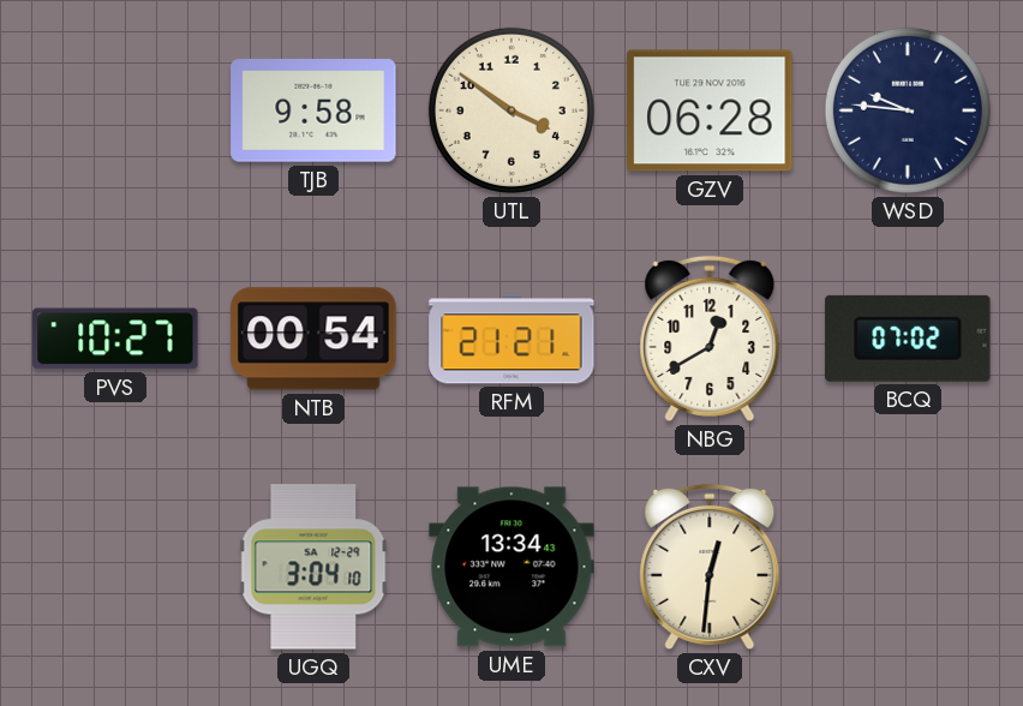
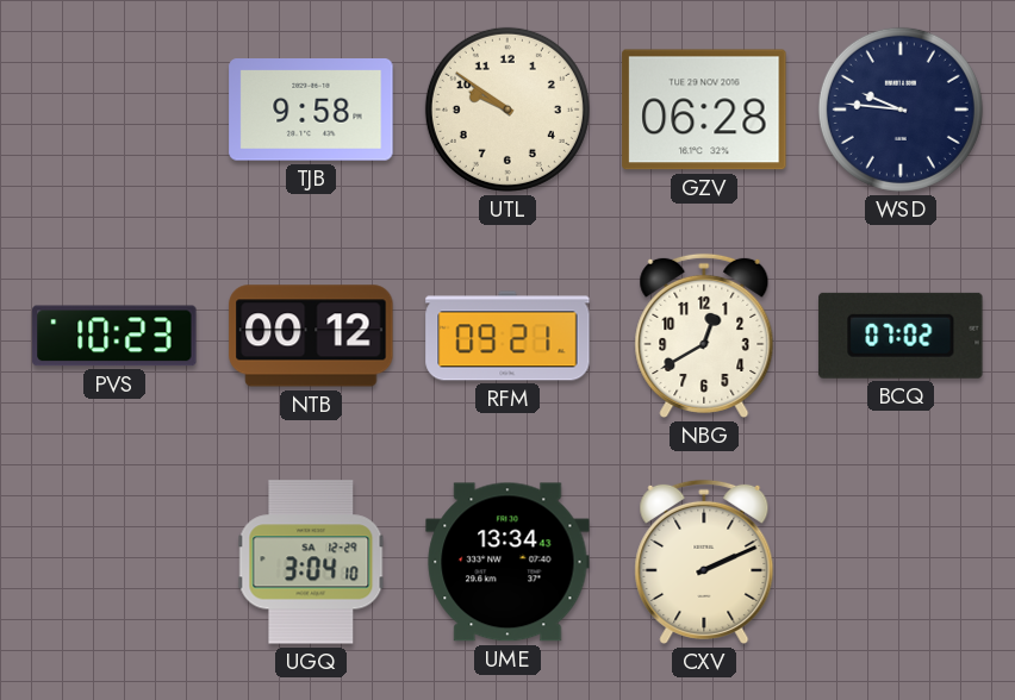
UTL: 3:51 -> 9:51
PVS: 10:27 -> 10:23
NTB: 00:54 -> 00:12
RFM: 21:21 -> 09:21
CXV: 12:31 -> 2:11
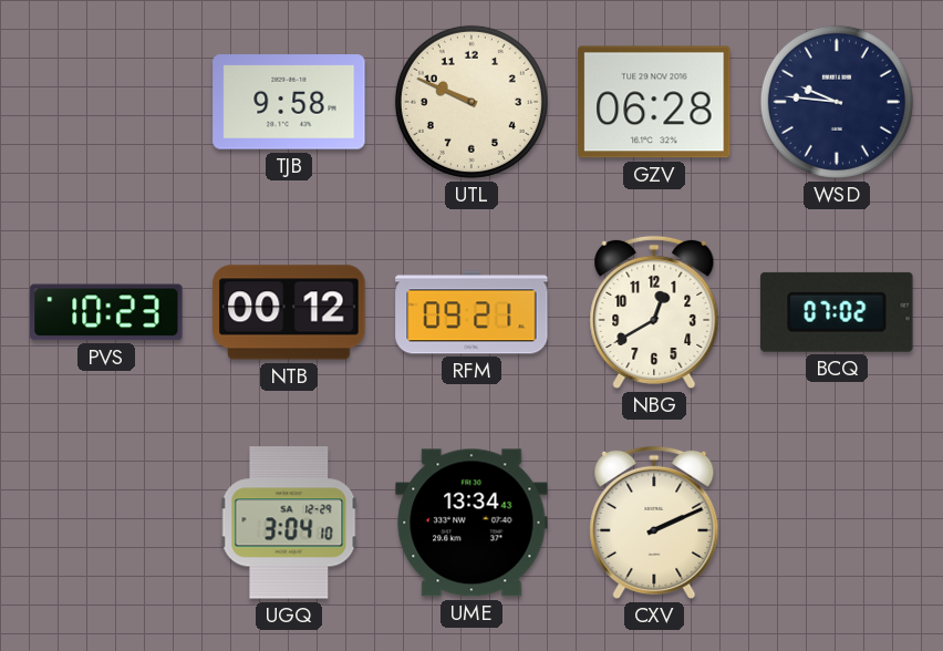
UTL: 9:51 -> 9:49
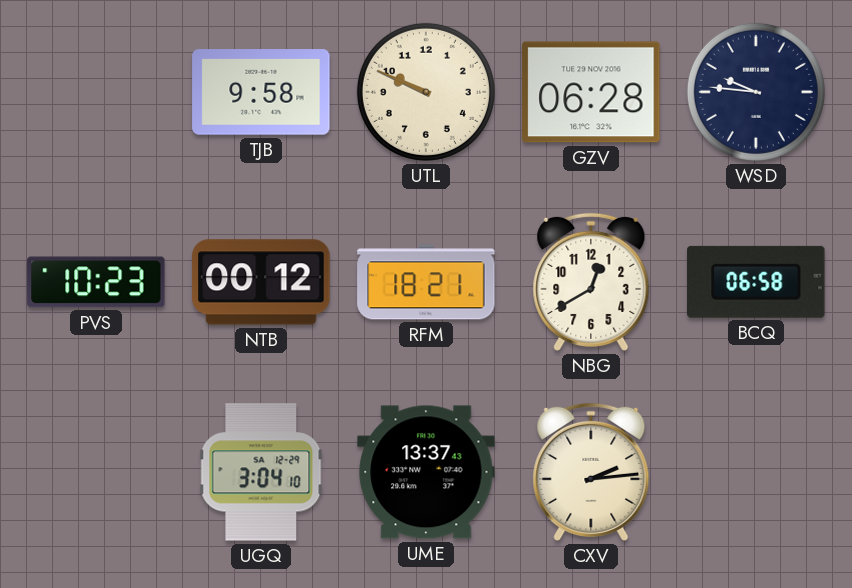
RFM: 09:21 -> 18:21
BCQ: 07:02 -> 06:58
UME: 13:34 -> 13:37
CXV: 2:11 -> 2:14
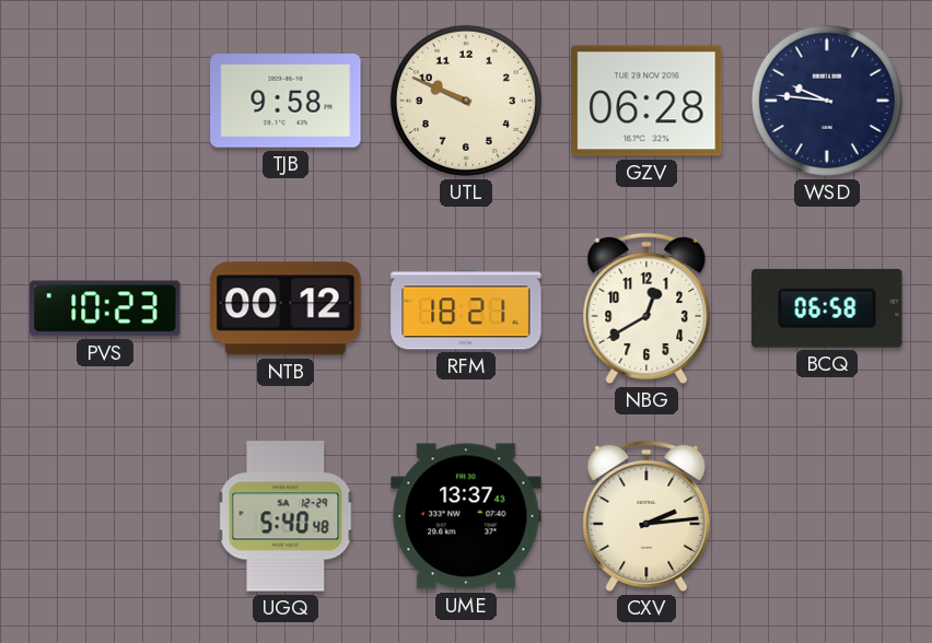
UGQ: 3:04 -> 5:40
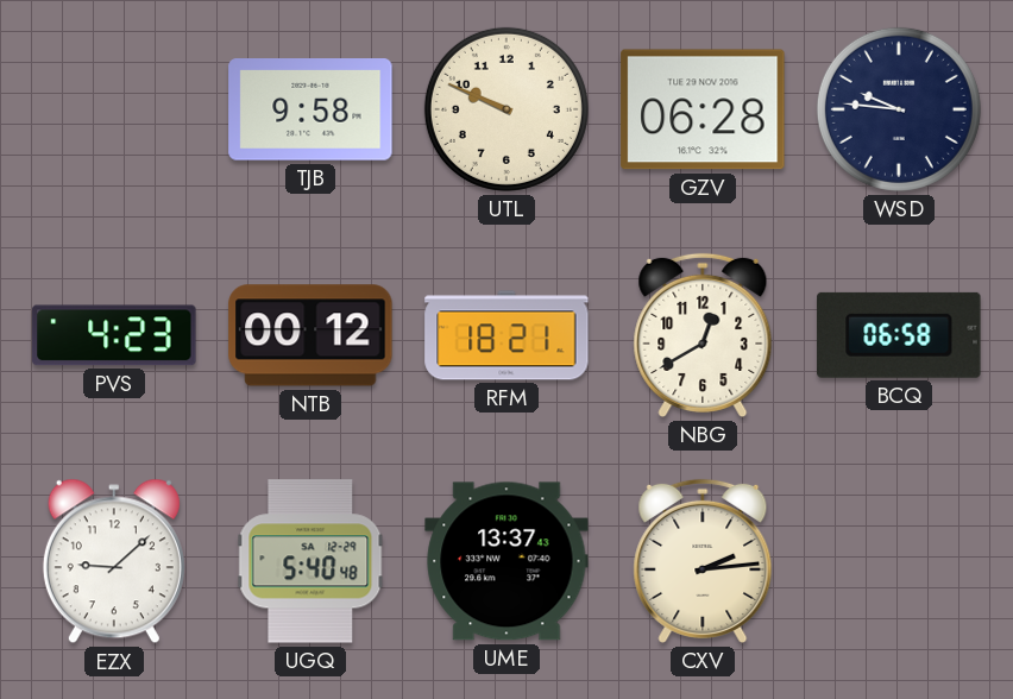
PVS: 10:23 -> 4:23
EZX: none -> 9:08
